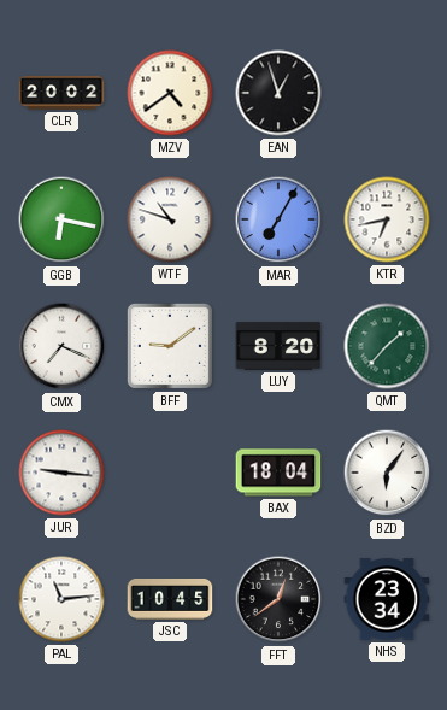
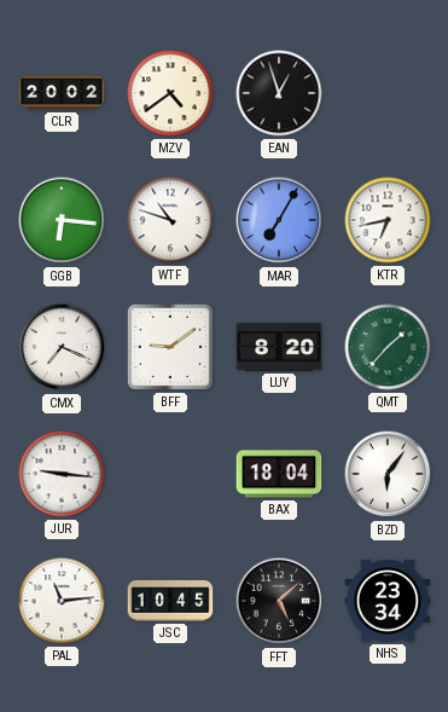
GGB: 6:17 -> 6:16
FFT: 12:39 -> 5:08
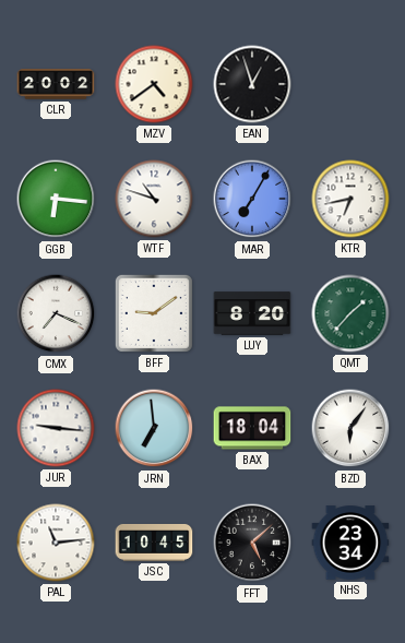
JRN: none -> 6:59
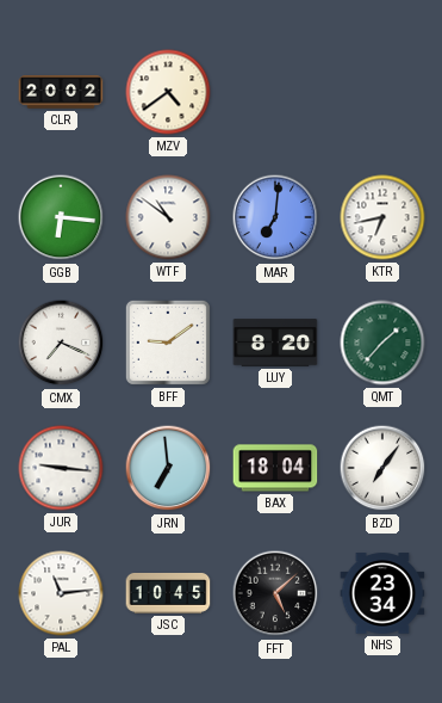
EAN: 12:57 -> none
WTF: 10:48 -> 10:51
MAR: 7:05 -> 7:01
BZD: 6:06 -> 7:06
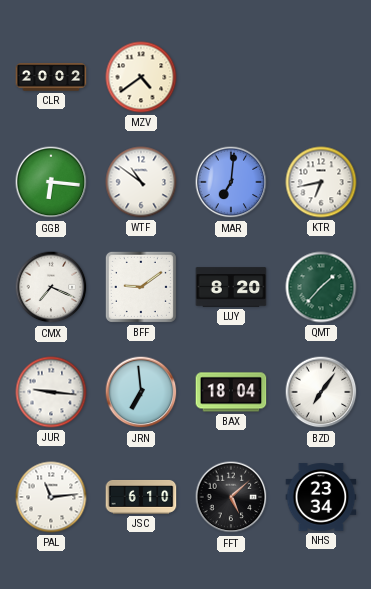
JSC: 10:45 -> 6:10
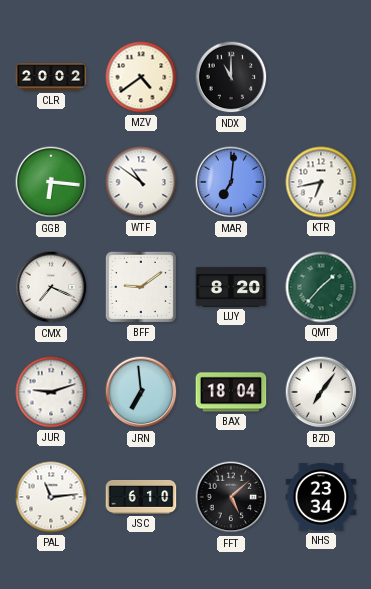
NDX: none -> 11:00
JUR: 9:16 -> 9:12
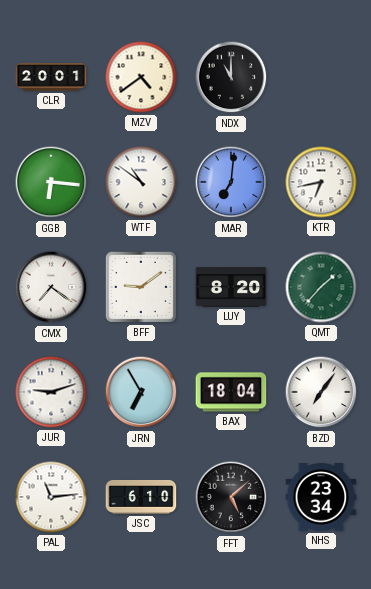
CLR: 20:02 -> 20:01
CMX: 7:19 -> 7:21
JRN: 6:59 -> 6:55
